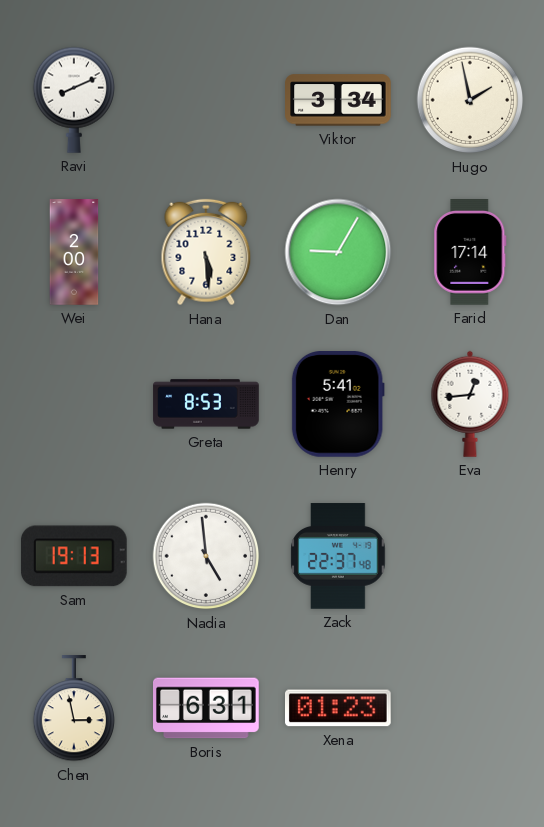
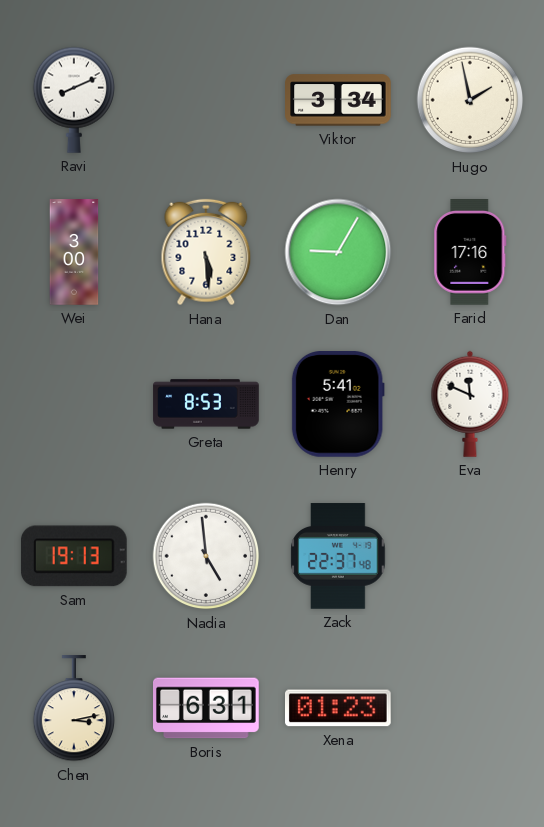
Wei: 2:00 -> 3:00
Farid: 17:14 -> 17:16
Eva: 12:44 -> 11:49
Chen: 2:58 -> 3:13
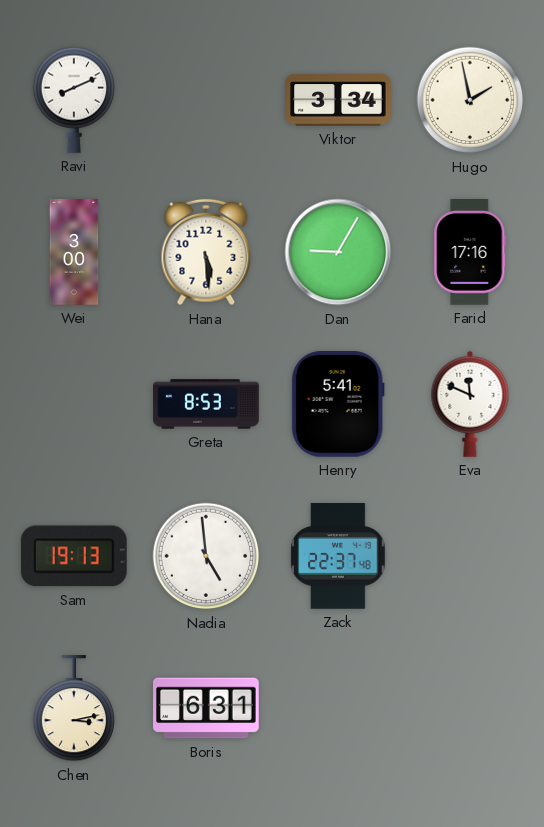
Xena: 01:23 -> none
